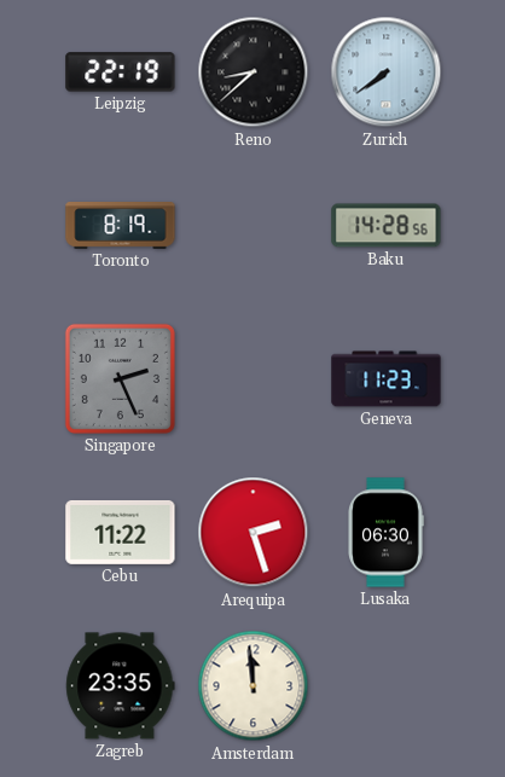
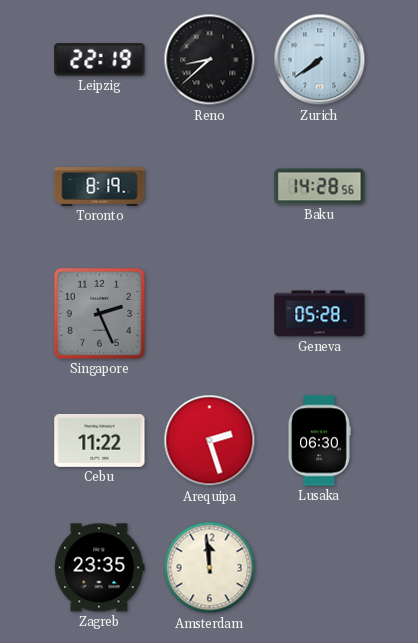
Geneva: 11:23 -> 05:28
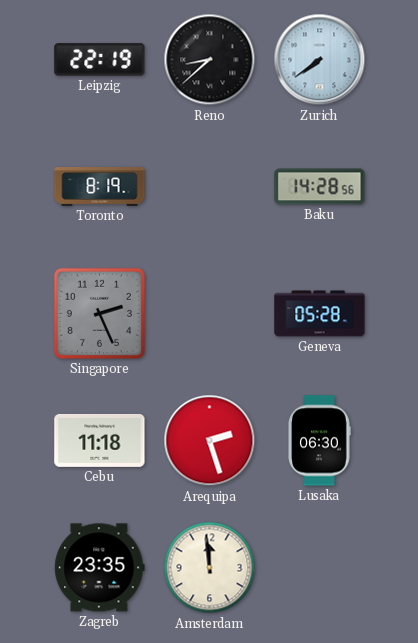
Cebu: 11:22 -> 11:18
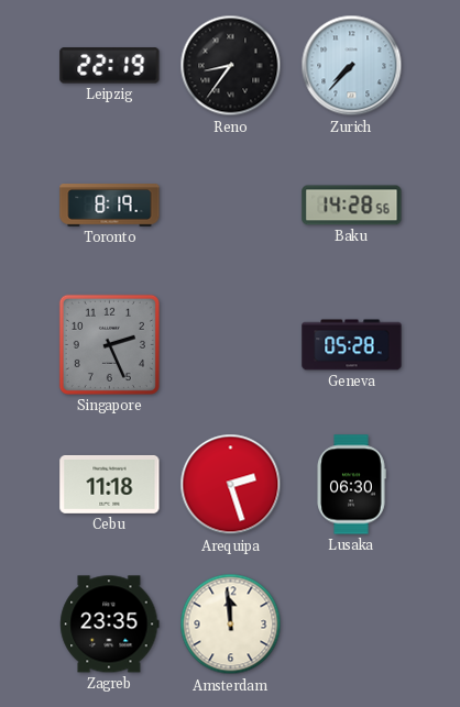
Reno: 8:38 -> 8:36
Zurich: 7:39 -> 7:37
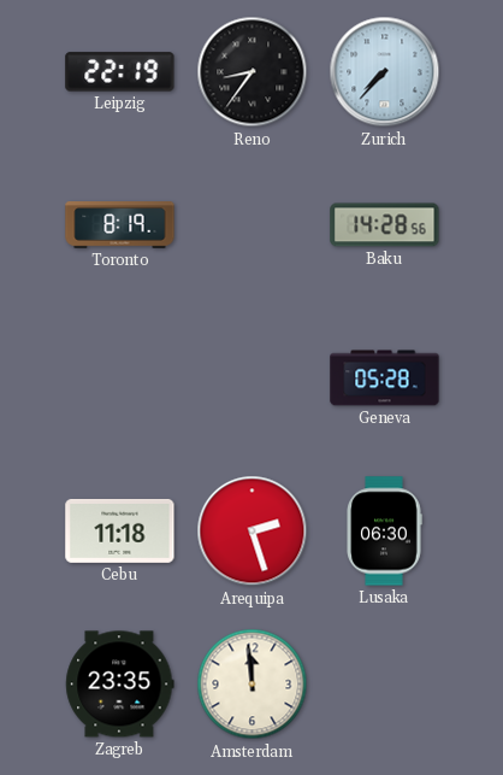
Singapore: 2:26 -> none
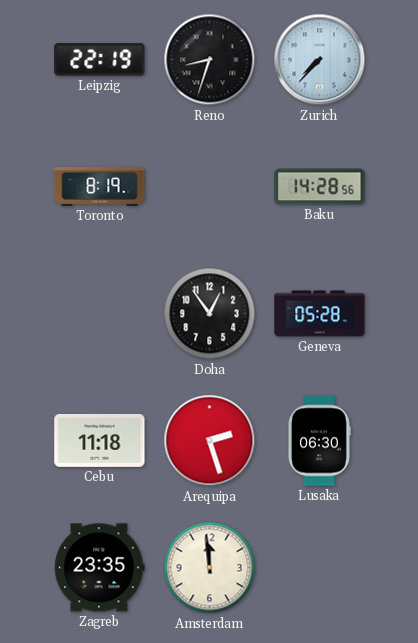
Reno: 8:36 -> 8:33
Doha: none -> 12:54
